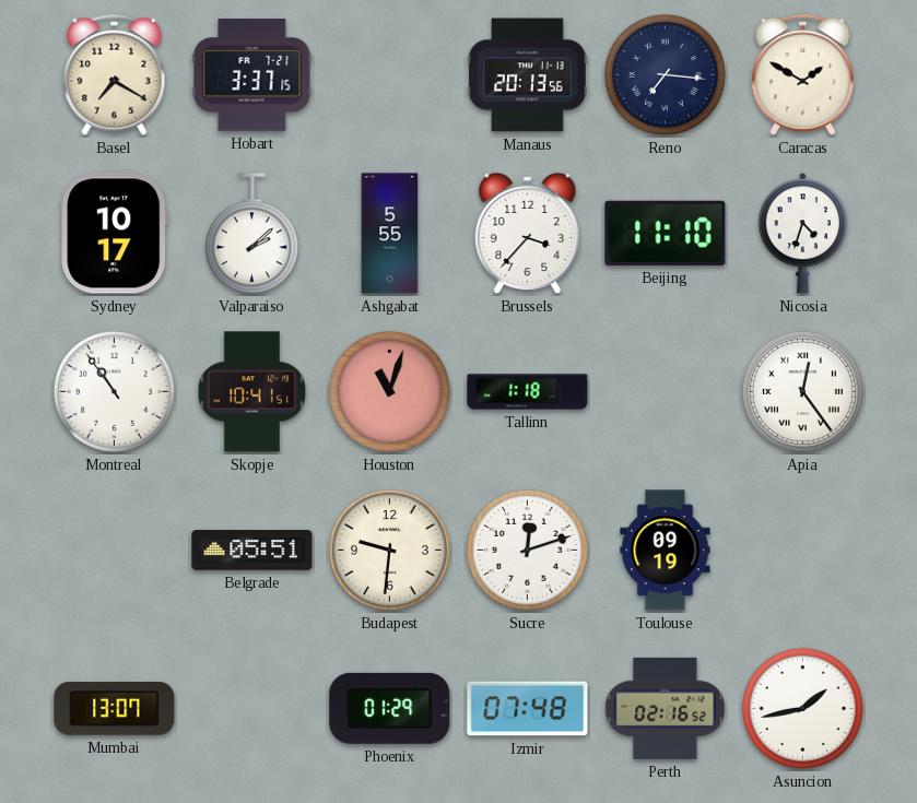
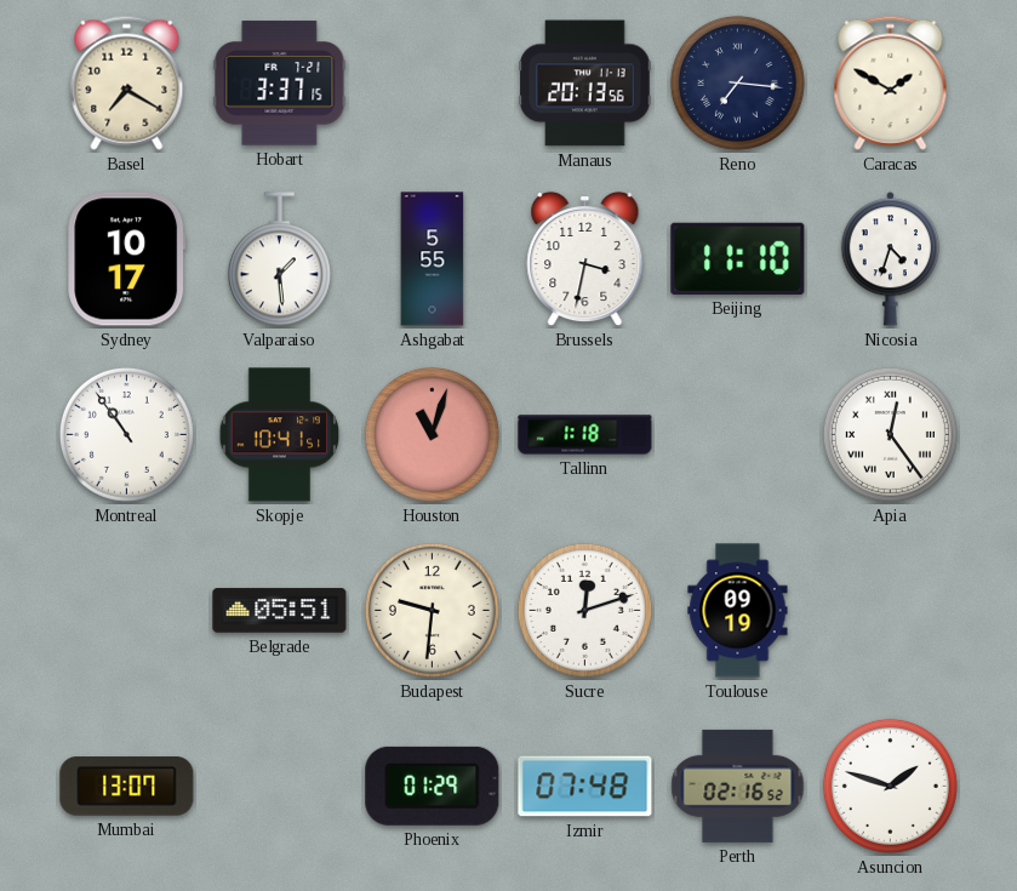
Valparaiso: 2:08 -> 1:29
Brussels: 3:37 -> 3:32
Asuncion: 1:43 -> 1:48
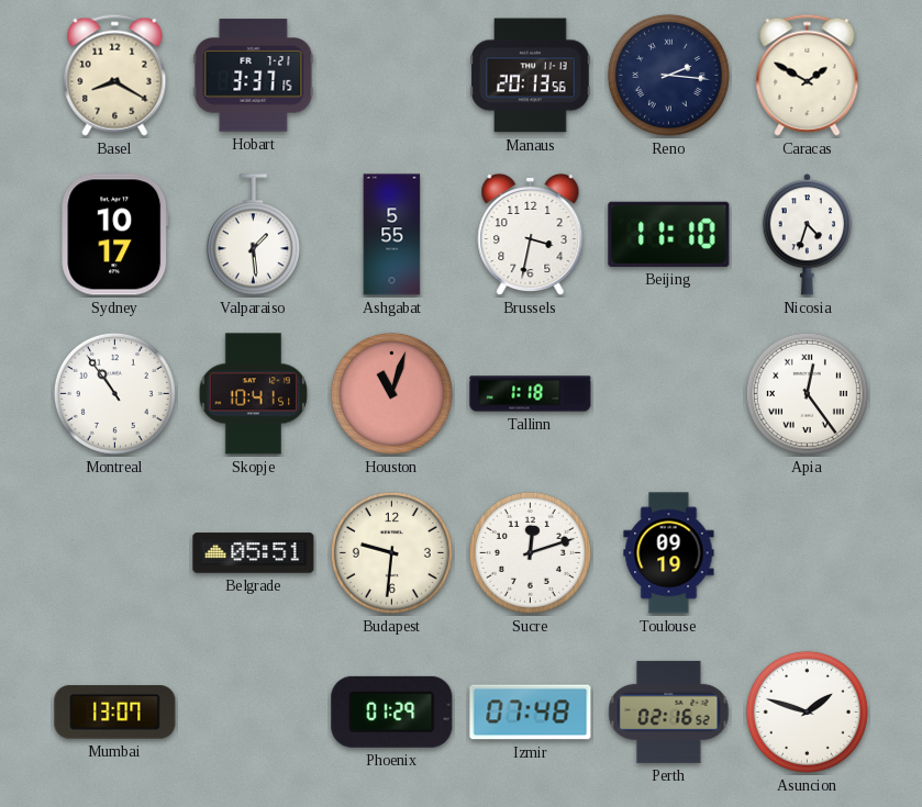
Basel: 7:20 -> 8:20
Reno: 7:16 -> 2:16
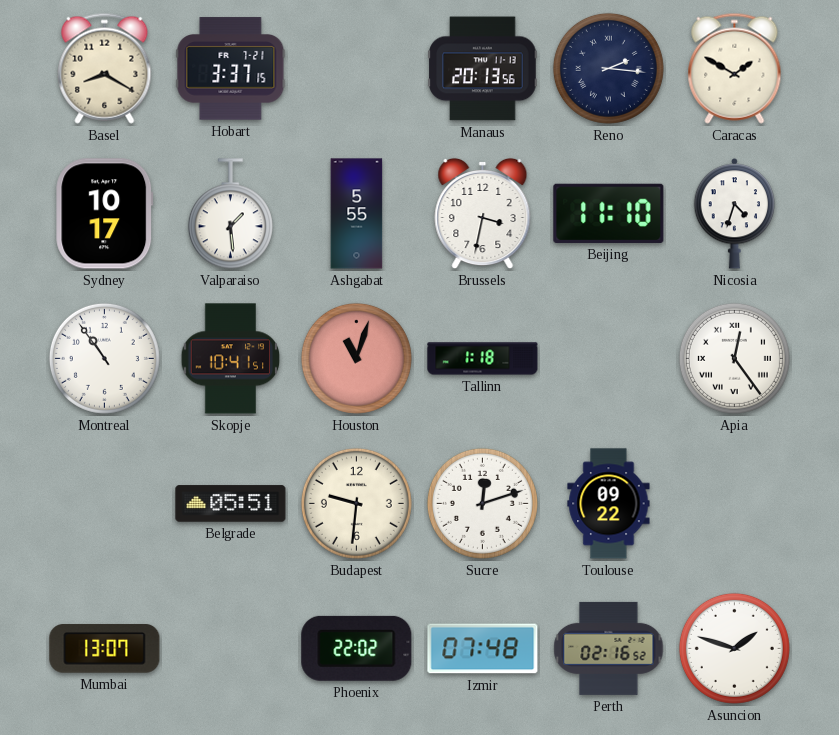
Toulouse: 09:19 -> 09:22
Phoenix: 01:29 -> 22:02
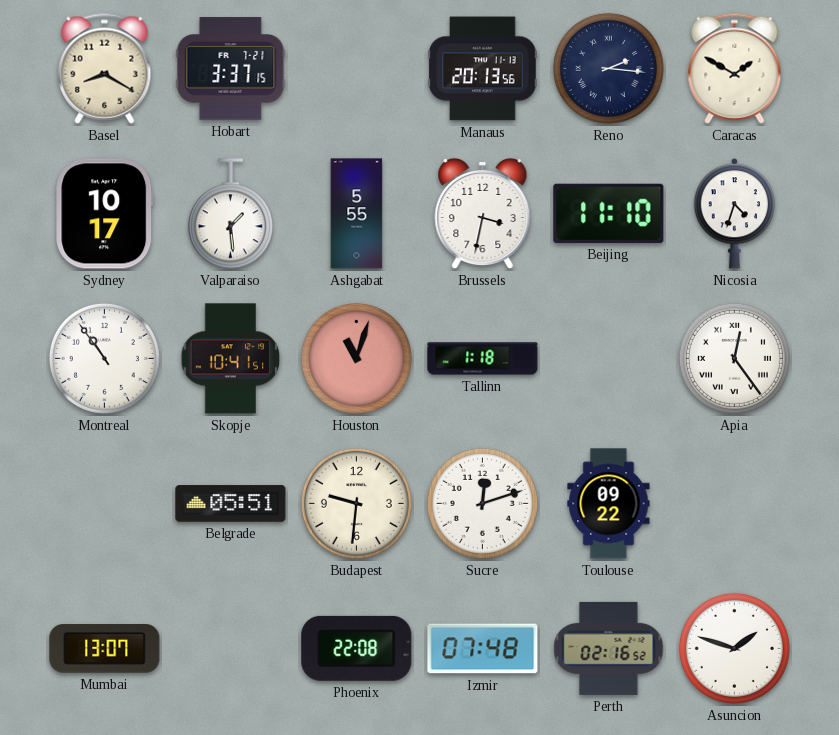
Phoenix: 22:02 -> 22:08
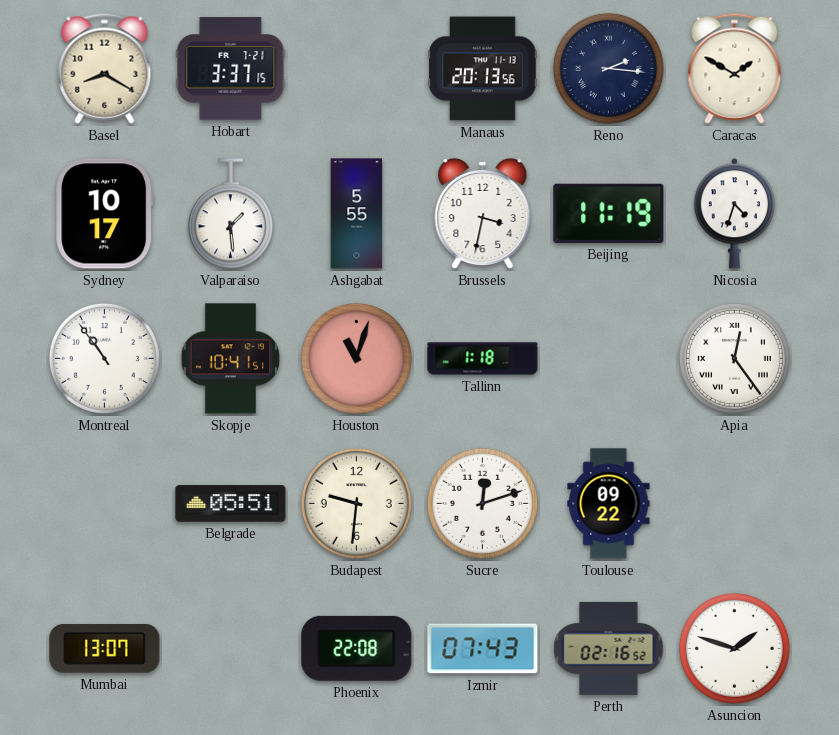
Beijing: 11:10 -> 11:19
Izmir: 07:48 -> 07:43
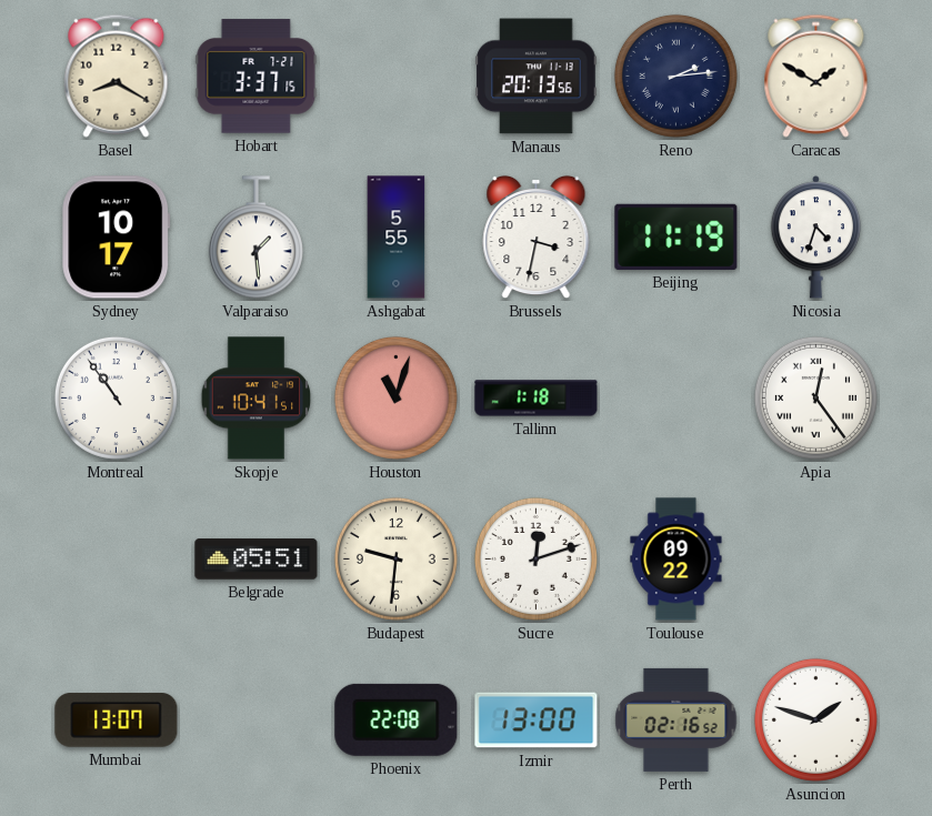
Reno: 2:16 -> 2:14
Izmir: 07:43 -> 13:00
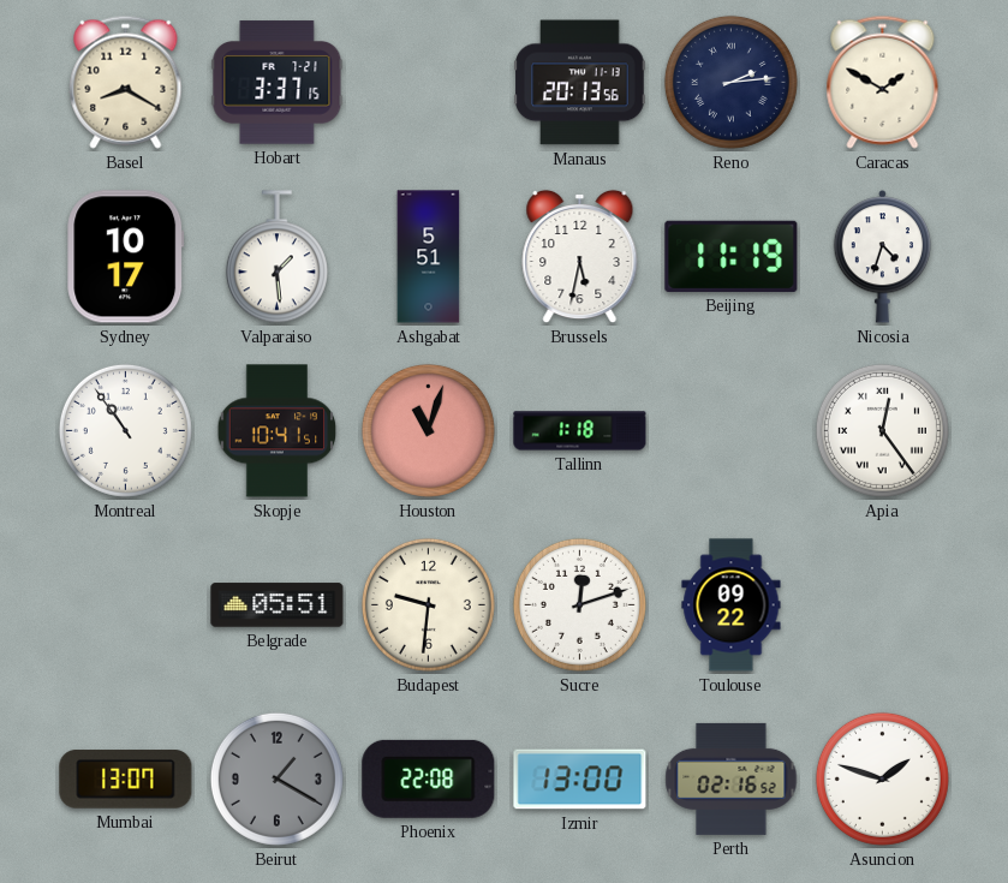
Ashgabat: 5:55 -> 5:51
Brussels: 3:32 -> 5:32
Beirut: none -> 1:20
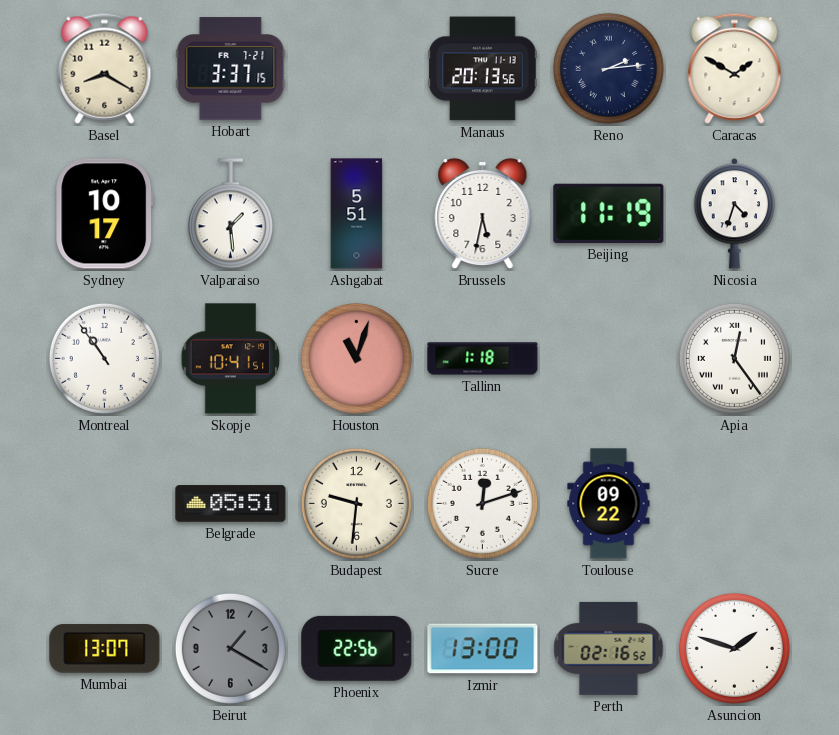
Phoenix: 22:08 -> 22:56
